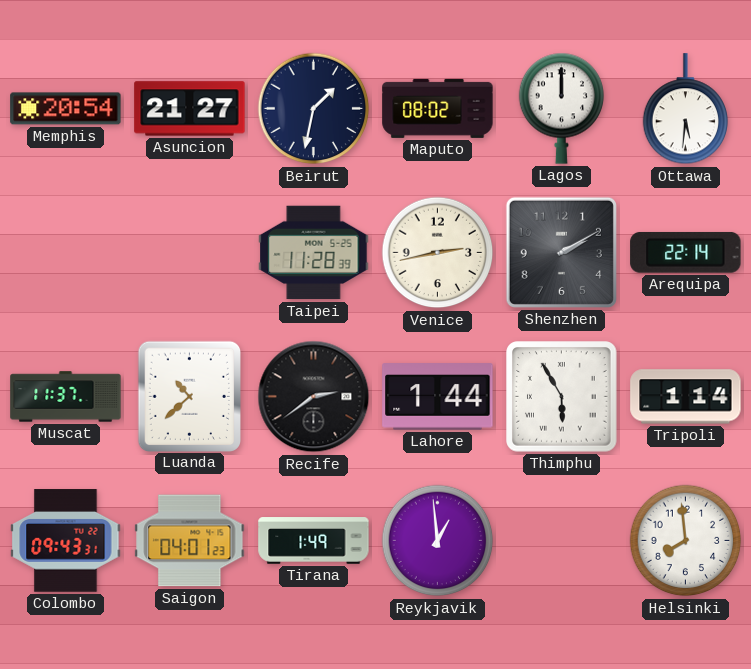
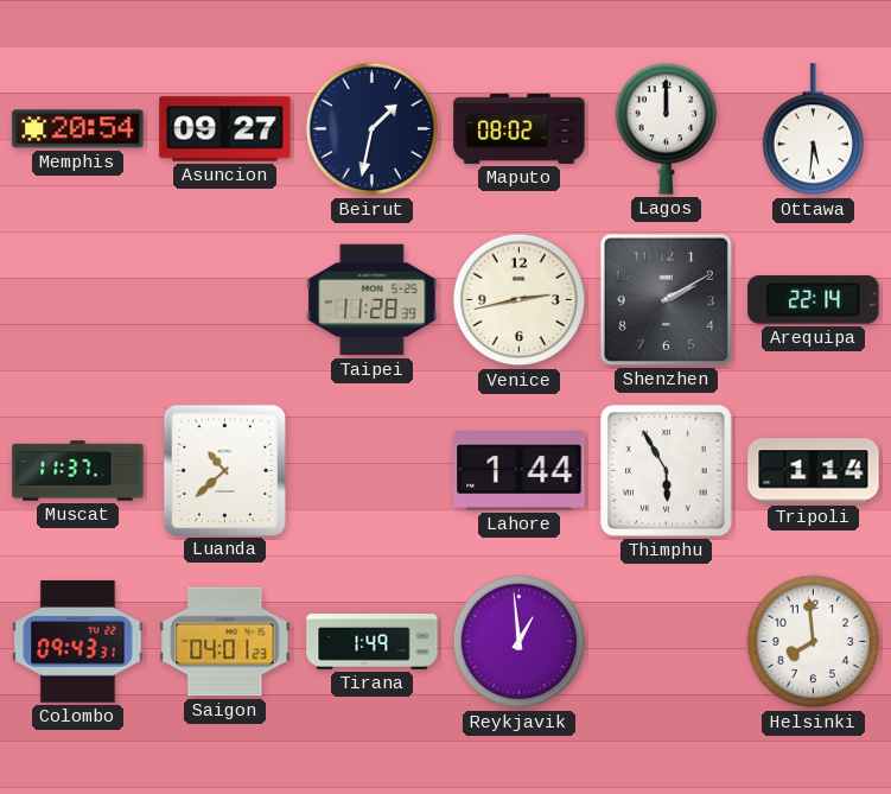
Asuncion: 21:27 -> 09:27
Recife: 2:39 -> none
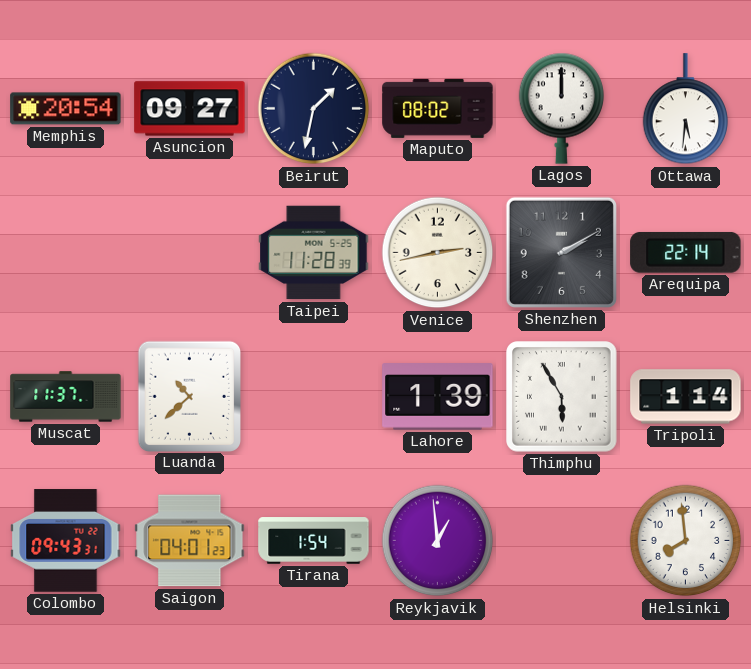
Lahore: 1:44 -> 1:39
Tirana: 1:49 -> 1:54
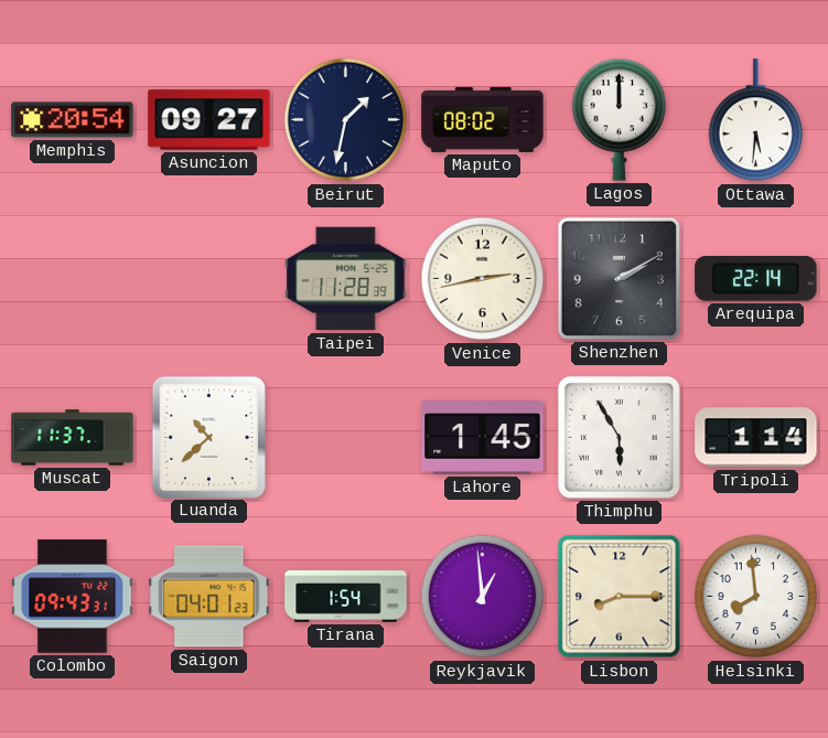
Lahore: 1:39 -> 1:45
Lisbon: none -> 8:15
